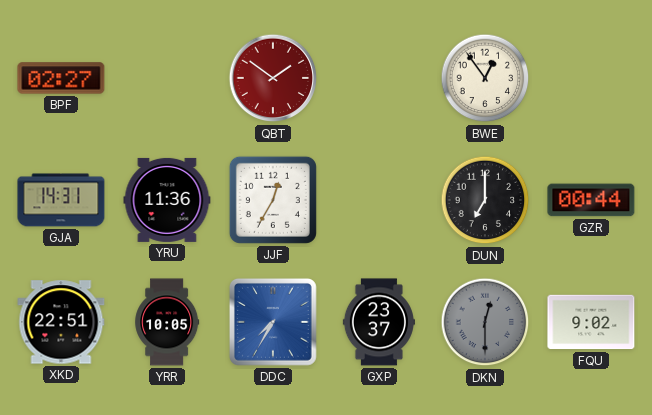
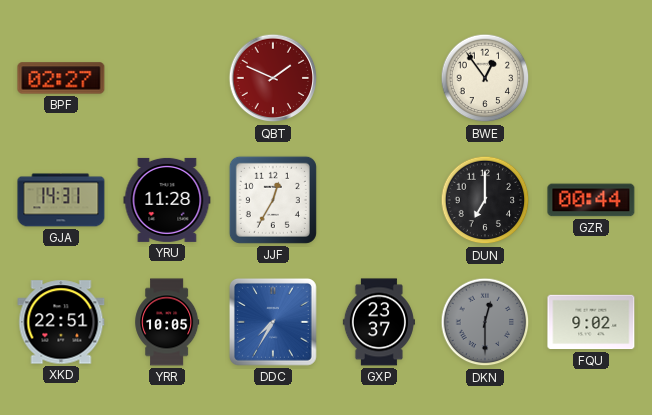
QBT: 1:51 -> 1:49
YRU: 11:36 -> 11:28
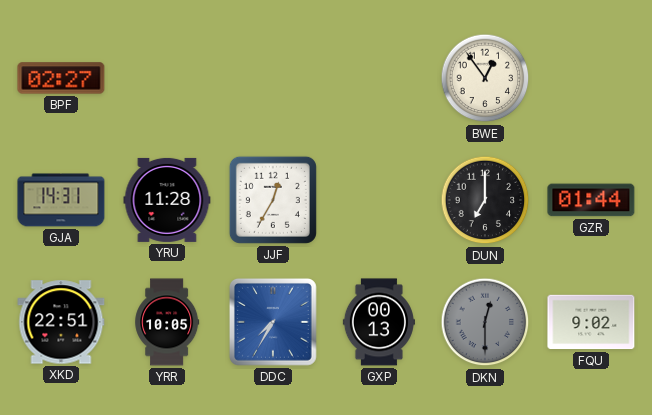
QBT: 1:49 -> none
GZR: 00:44 -> 01:44
GXP: 23:37 -> 00:13
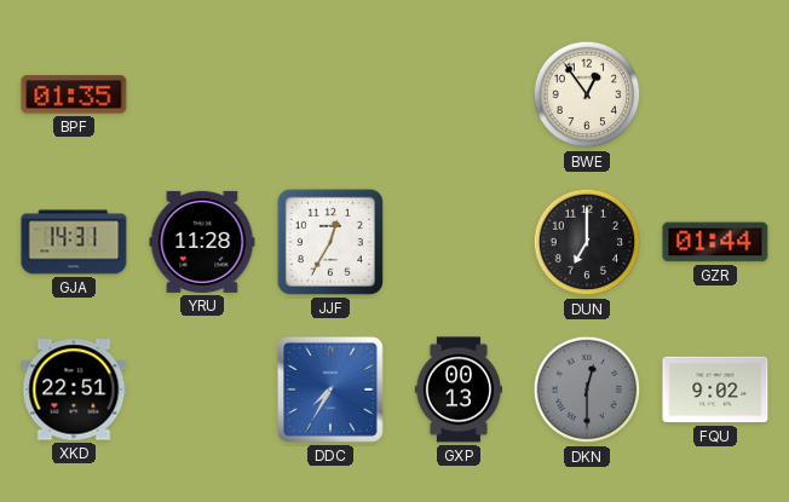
BPF: 02:27 -> 01:35
YRR: 10:05 -> none
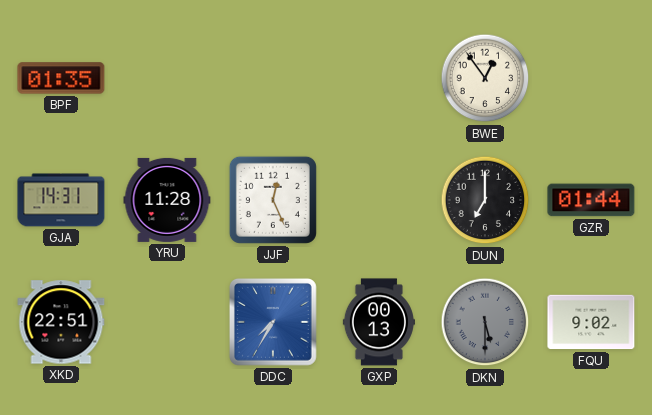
JJF: 12:35 -> 12:26
DKN: 12:30 -> 5:30
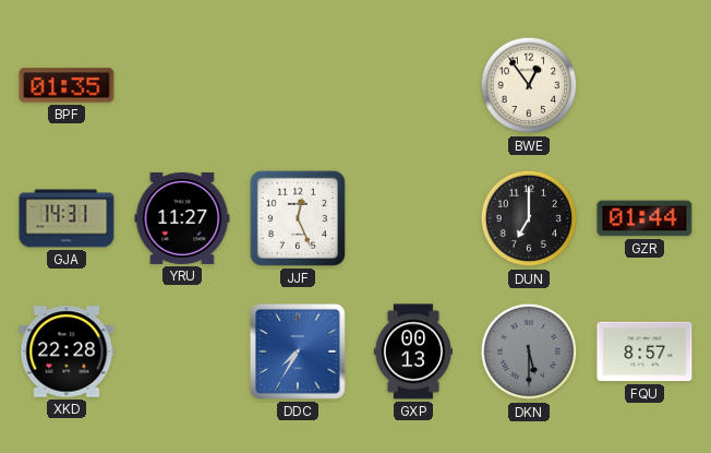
YRU: 11:28 -> 11:27
XKD: 22:51 -> 22:28
FQU: 9:02 -> 8:57
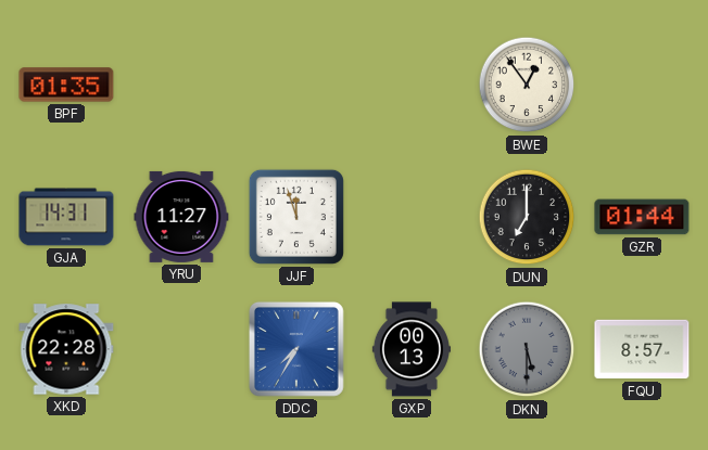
JJF: 12:26 -> 11:57
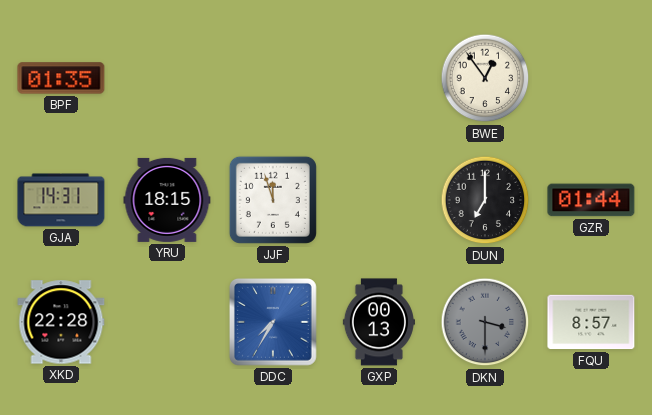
YRU: 11:27 -> 18:15
DKN: 5:30 -> 3:30
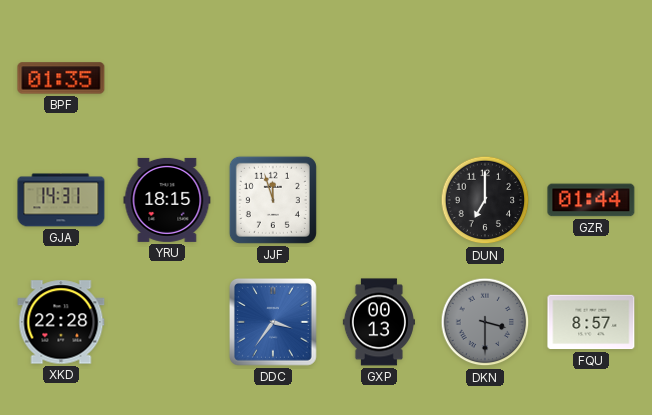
BWE: 12:54 -> none
DDC: 7:35 -> 3:36
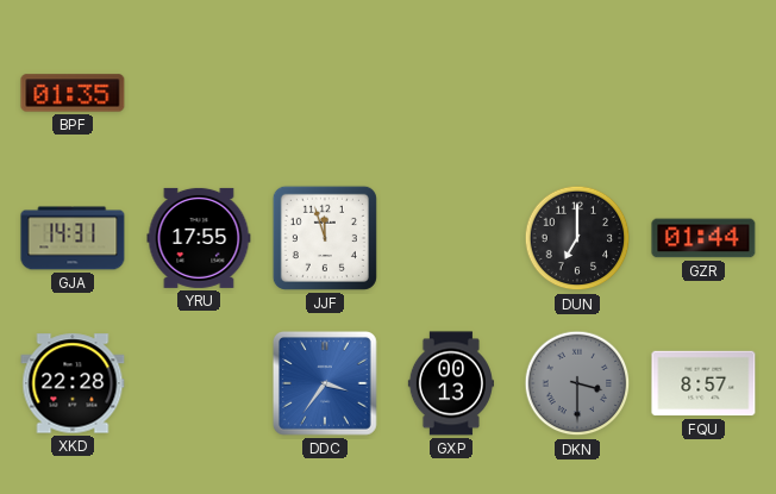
YRU: 18:15 -> 17:55
